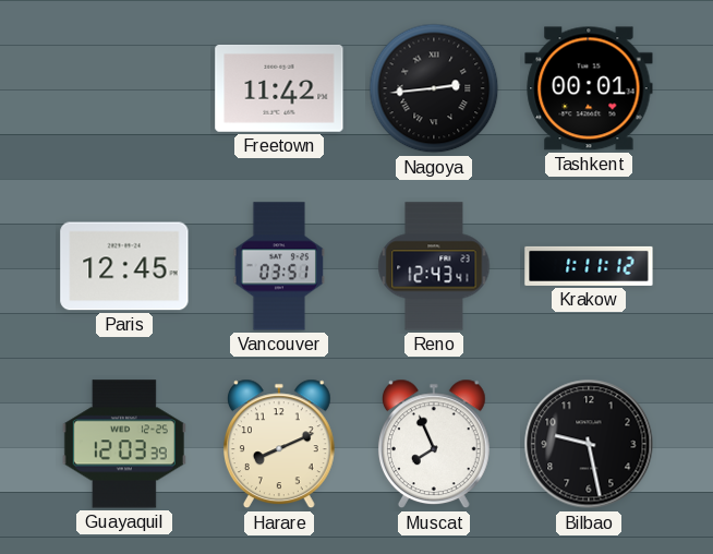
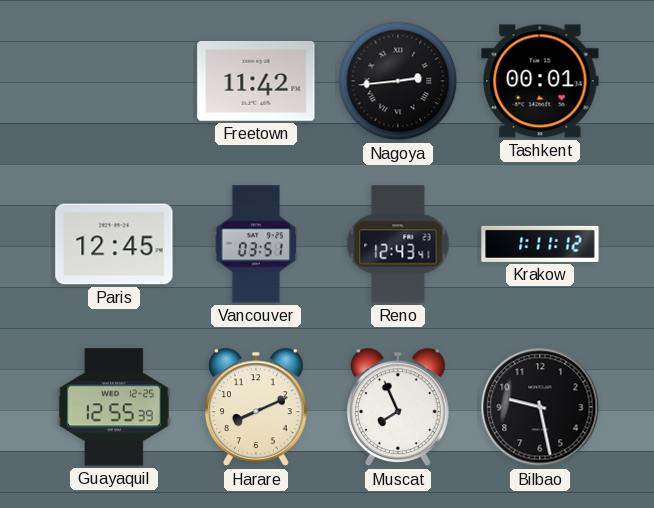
Guayaquil: 12:03 -> 12:55
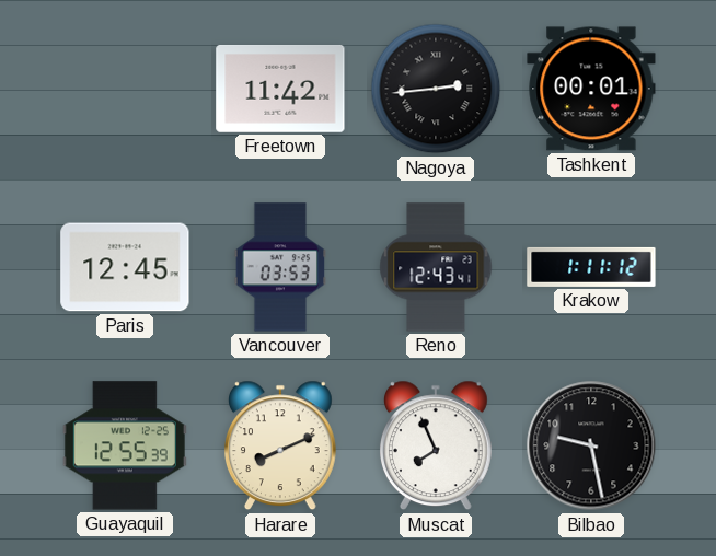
Vancouver: 03:51 -> 03:53
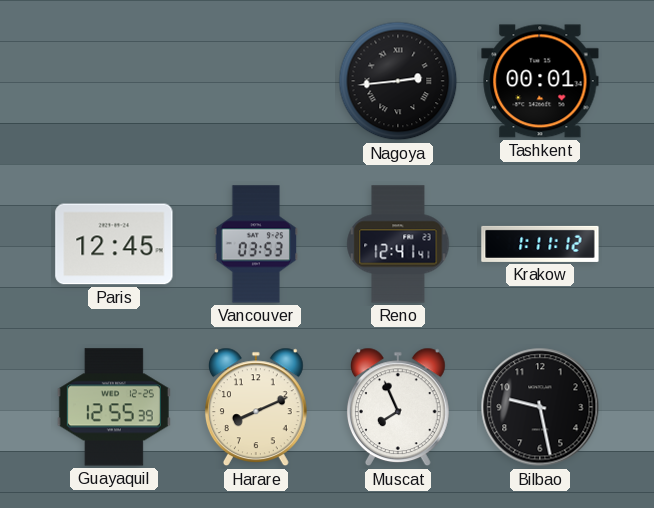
Freetown: 11:42 -> none
Reno: 12:43 -> 12:41
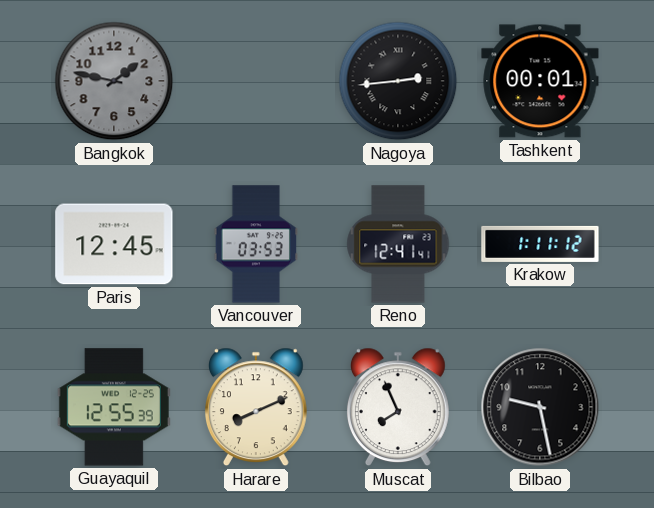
Bangkok: none -> 1:47
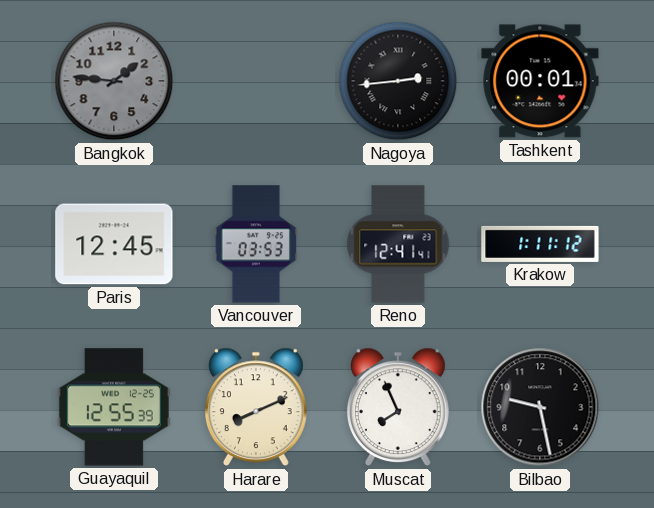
Bangkok: 1:47 -> 1:46
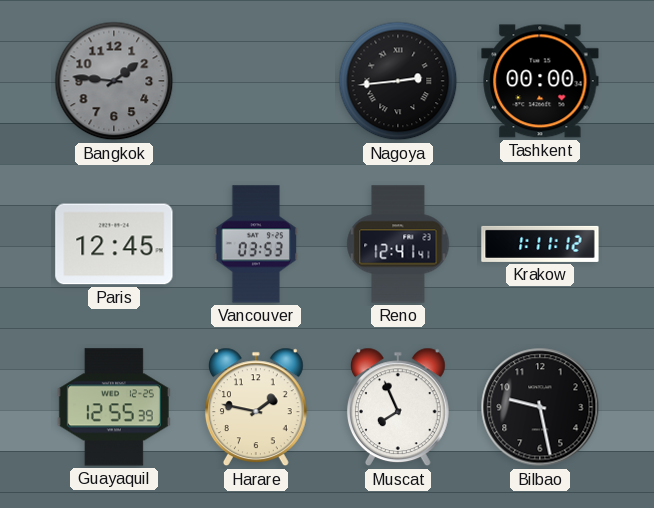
Tashkent: 00:01 -> 00:00
Harare: 8:11 -> 1:47
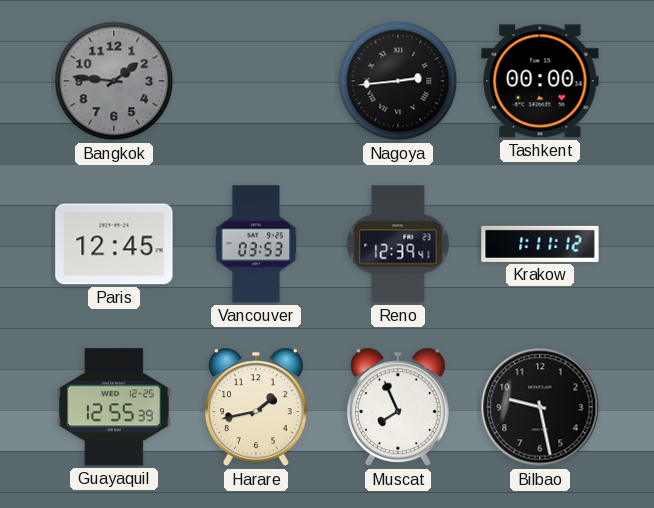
Reno: 12:41 -> 12:39
Harare: 1:47 -> 1:43
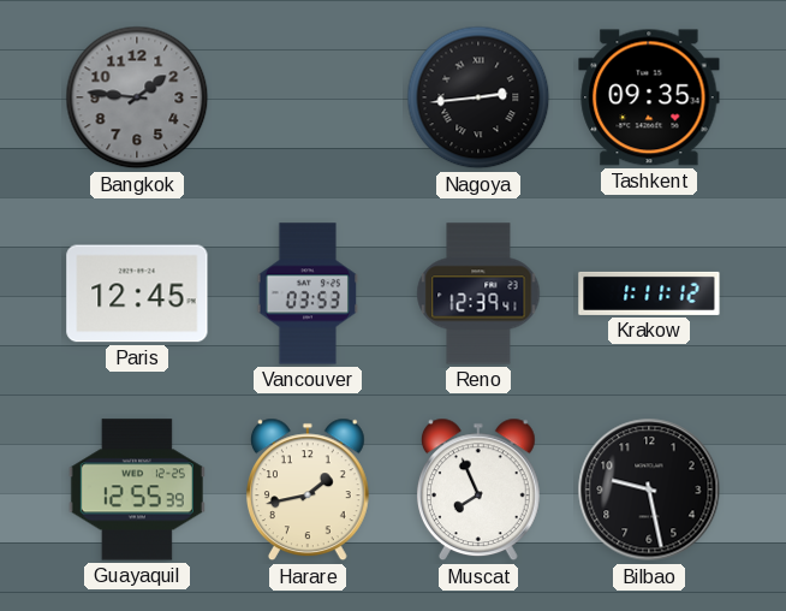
Tashkent: 00:00 -> 09:35
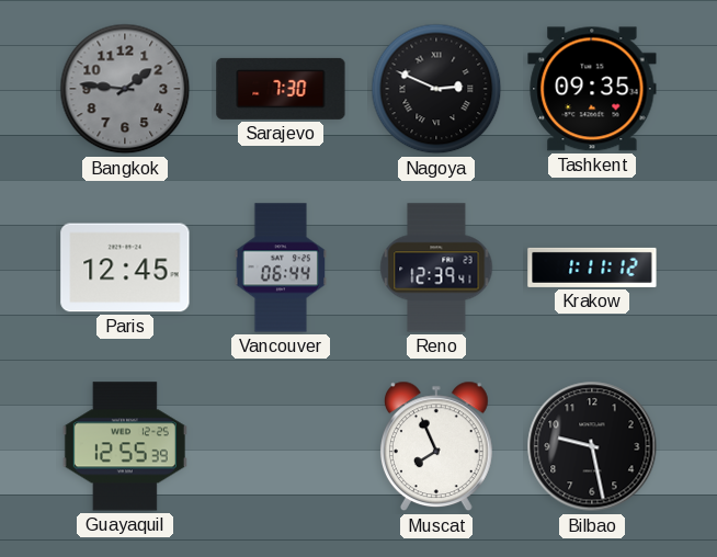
Sarajevo: none -> 7:30
Nagoya: 2:44 -> 2:49
Vancouver: 03:53 -> 06:44
Harare: 1:43 -> none
